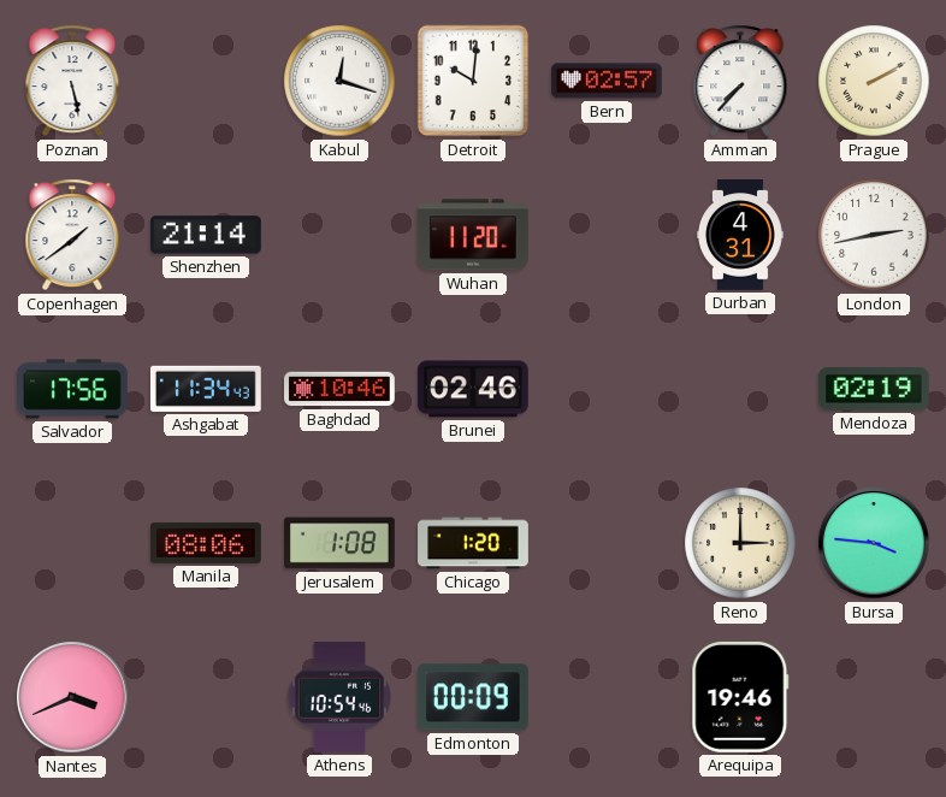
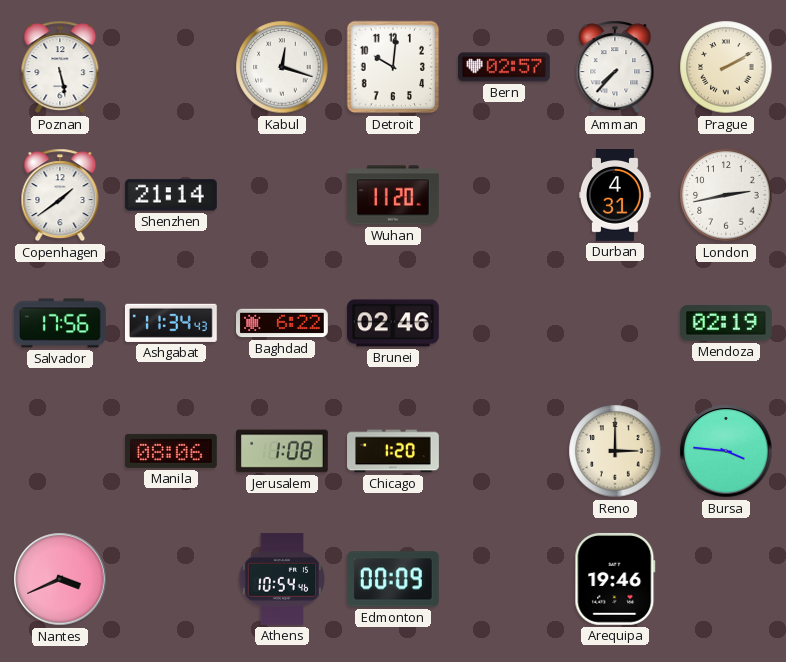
Baghdad: 10:46 -> 6:22
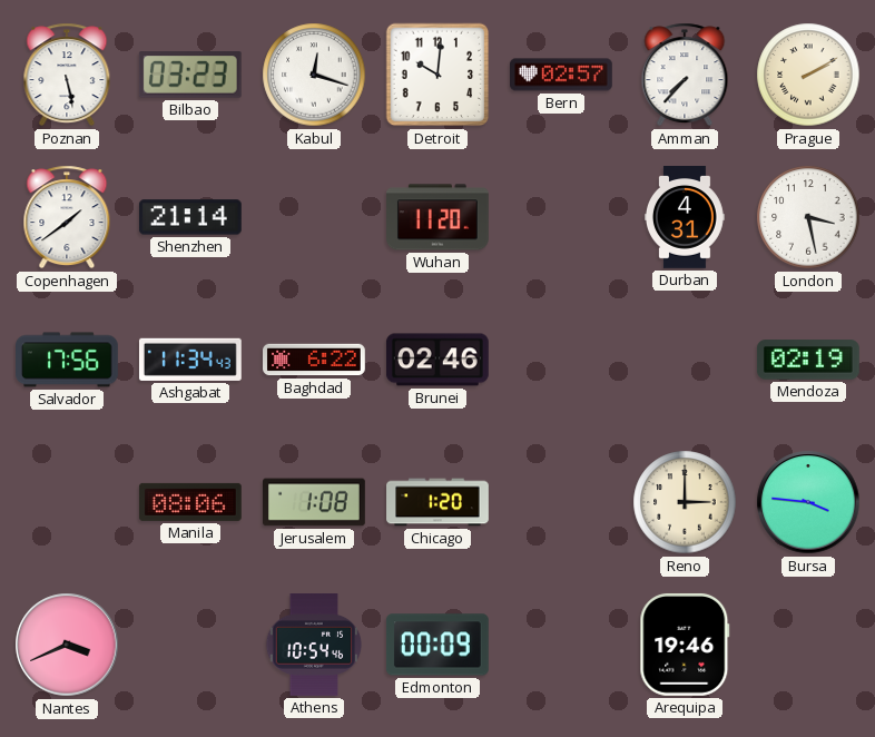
Bilbao: none -> 03:23
London: 2:43 -> 3:28
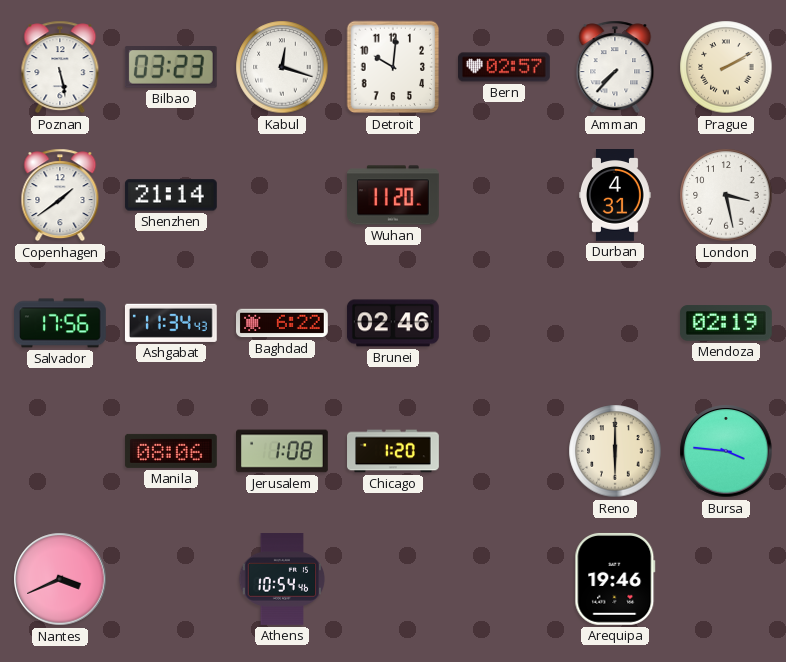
Reno: 3:00 -> 6:00
Edmonton: 00:09 -> none
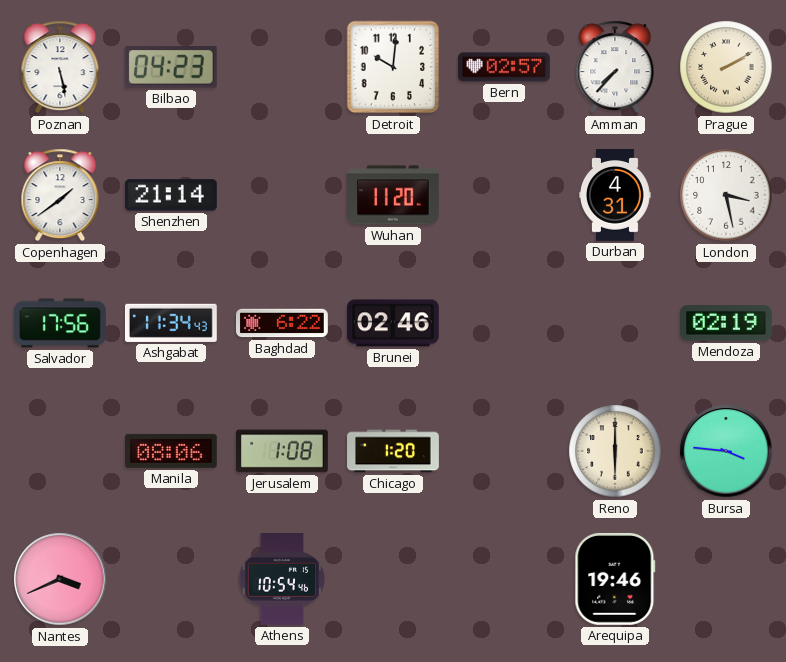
Bilbao: 03:23 -> 04:23
Kabul: 12:18 -> none
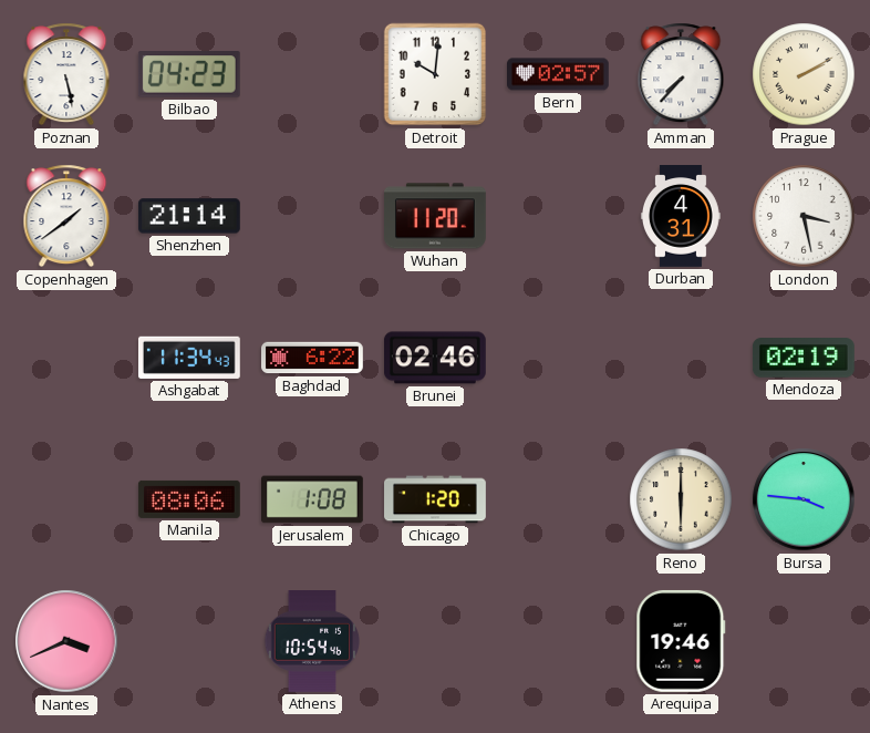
Salvador: 17:56 -> none
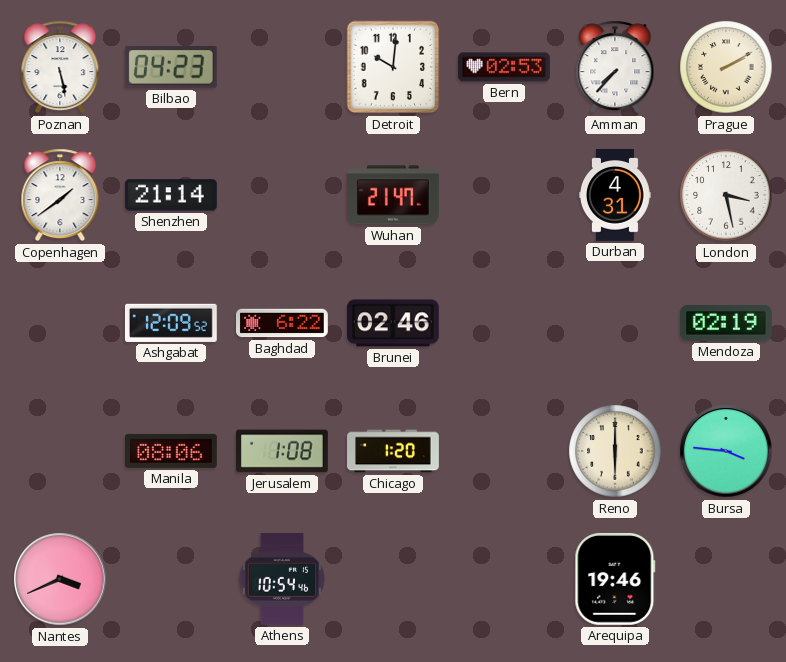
Bern: 02:57 -> 02:53
Wuhan: 11:20 -> 21:47
Ashgabat: 11:34 -> 12:09
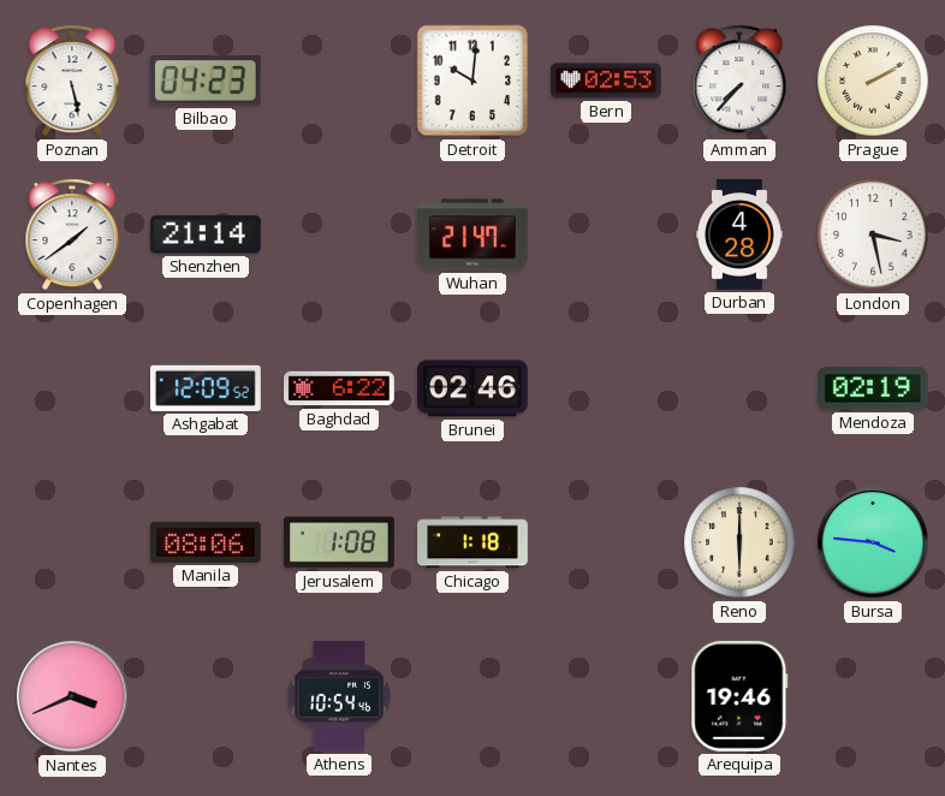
Durban: 4:31 -> 4:28
Chicago: 1:20 -> 1:18
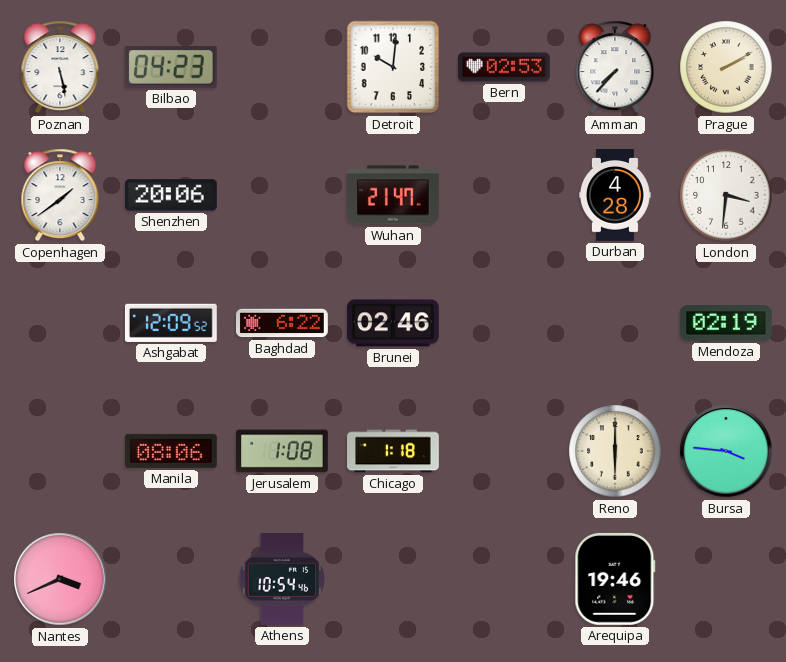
Shenzhen: 21:14 -> 20:06
London: 3:28 -> 3:31
